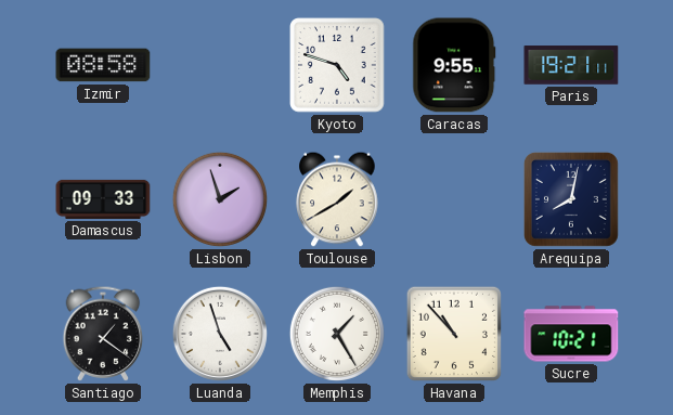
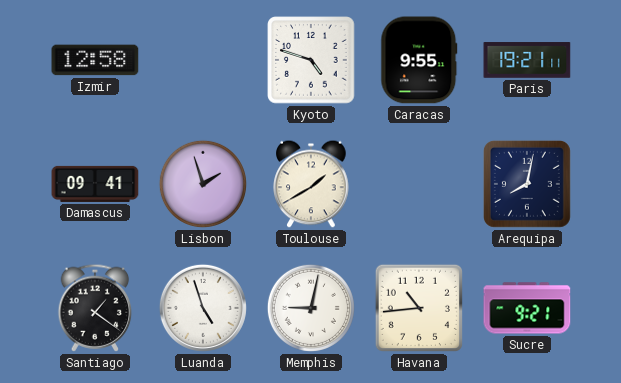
Izmir: 08:58 -> 12:58
Damascus: 09:33 -> 09:41
Memphis: 1:25 -> 9:02
Havana: 10:53 -> 10:44
Sucre: 10:21 -> 9:21
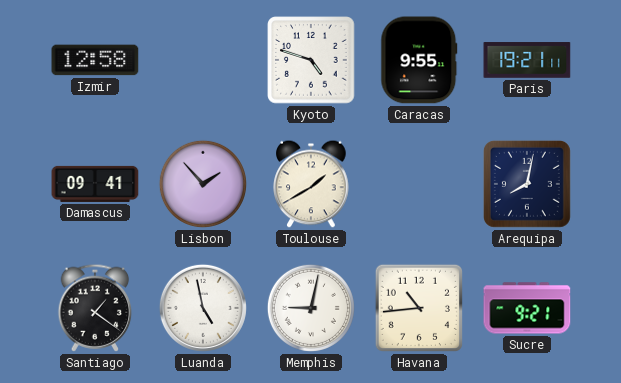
Lisbon: 1:57 -> 1:53
Luanda: 4:57 -> 4:58
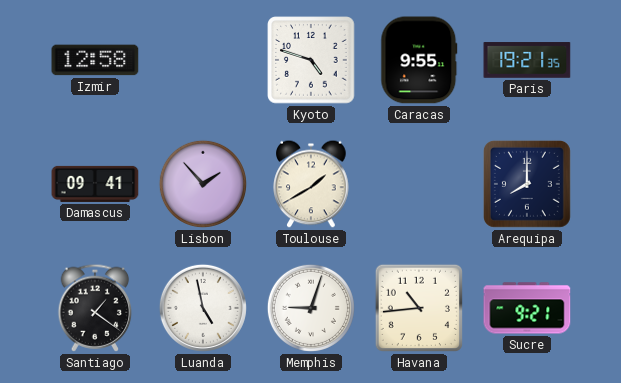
Paris: 19:21:11 -> 19:21:35
Arequipa: 8:02 -> 8:00
Memphis: 9:02 -> 9:03
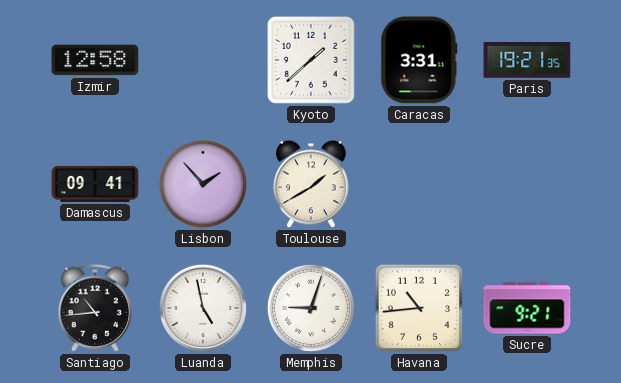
Kyoto: 4:48 -> 1:38
Caracas: 9:55 -> 3:31
Arequipa: 8:00 -> none
Santiago: 1:21 -> 10:44
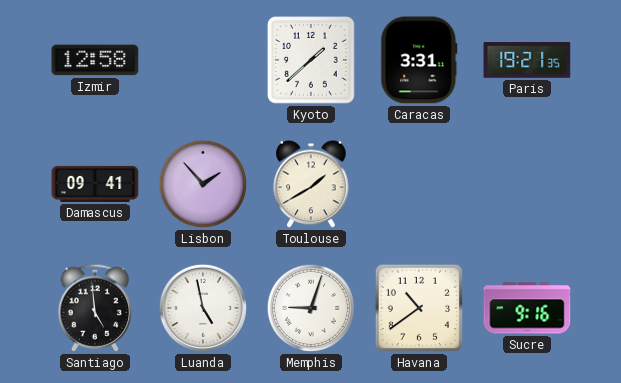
Santiago: 10:44 -> 4:59
Havana: 10:44 -> 10:39
Sucre: 9:21 -> 9:16
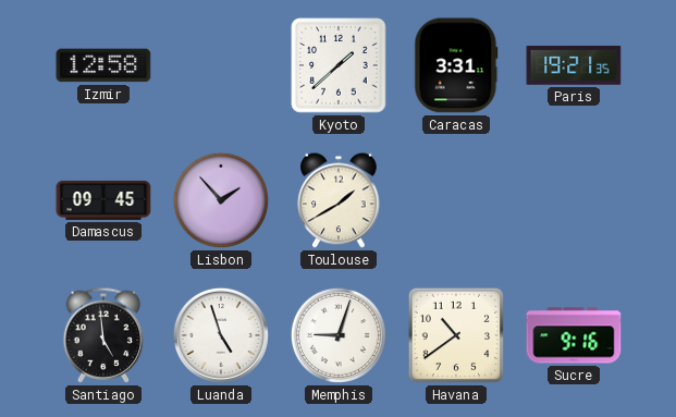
Damascus: 09:41 -> 09:45
Luanda: 4:58 -> 4:57
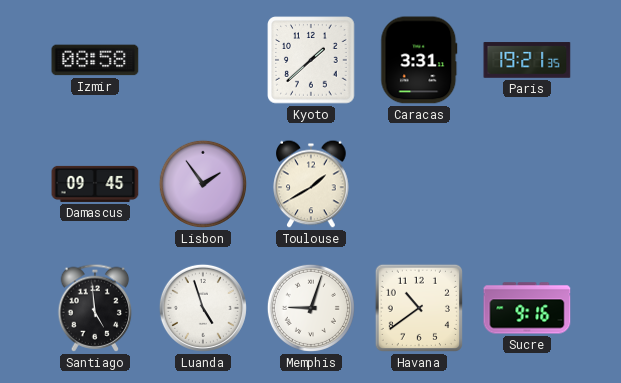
Izmir: 12:58 -> 08:58
Lisbon: 1:53 -> 1:54
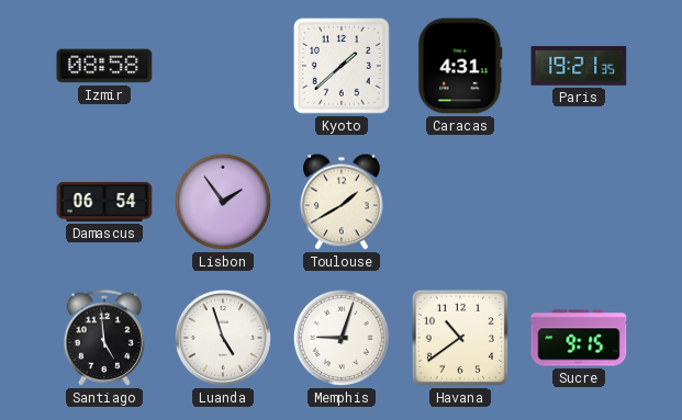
Caracas: 3:31 -> 4:31
Damascus: 09:45 -> 06:54
Sucre: 9:16 -> 9:15
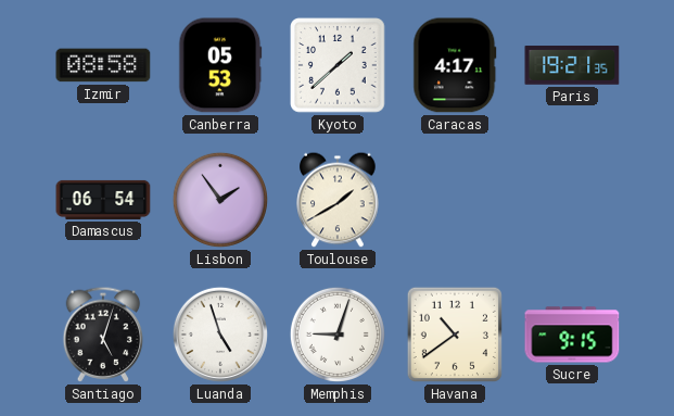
Canberra: none -> 05:53
Caracas: 4:31 -> 4:17
Santiago: 4:59 -> 5:03
